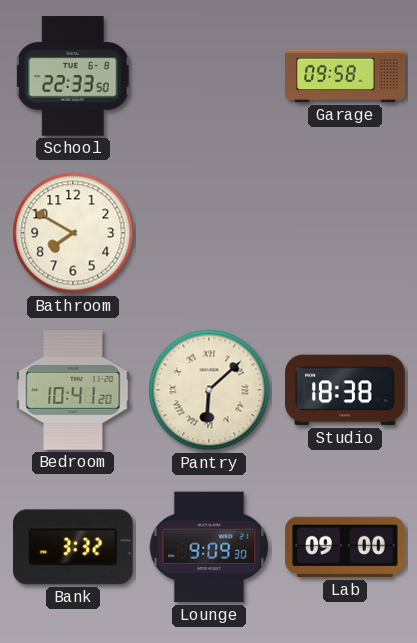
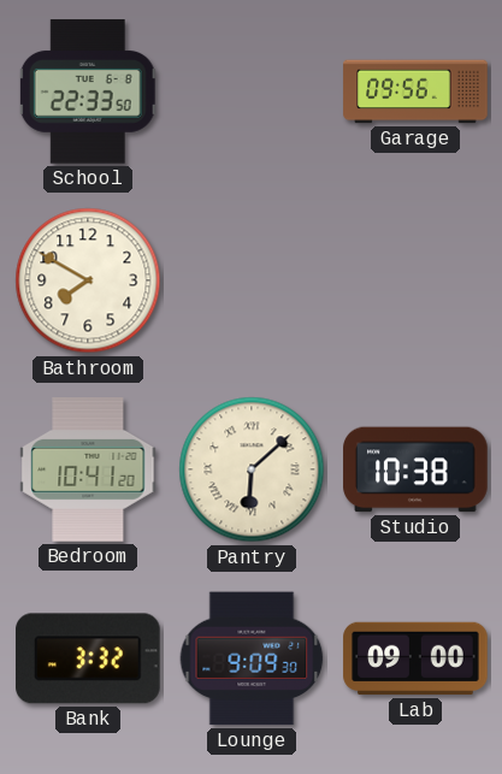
Garage: 09:58 -> 09:56
Studio: 18:38 -> 10:38
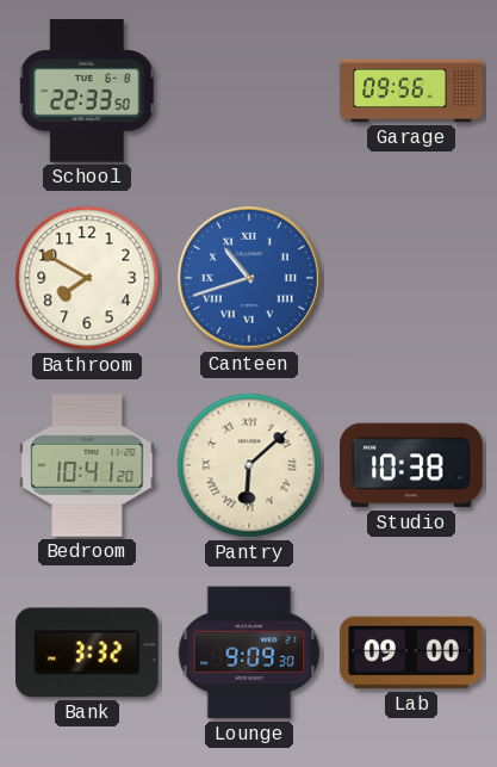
Canteen: none -> 10:42
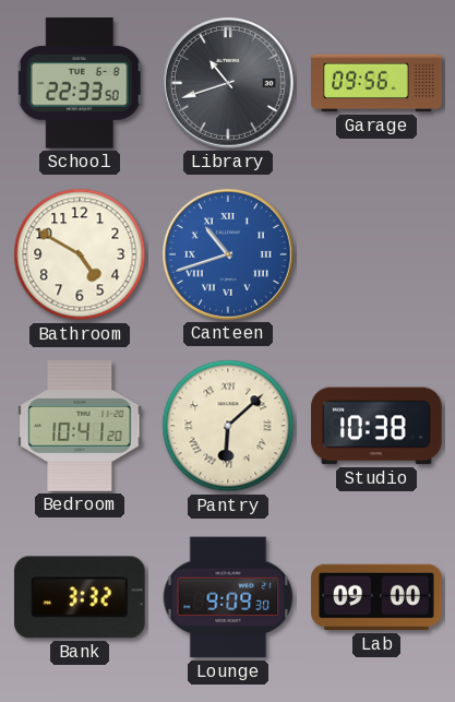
Library: none -> 10:42
Bathroom: 7:50 -> 4:50
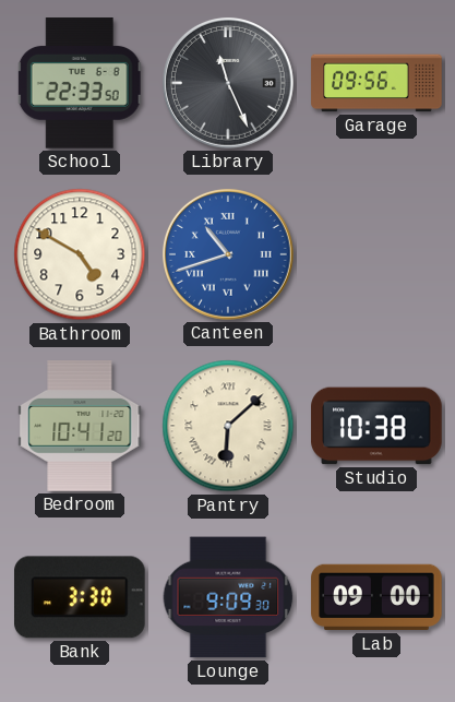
Library: 10:42 -> 11:26
Bank: 3:32 -> 3:30
